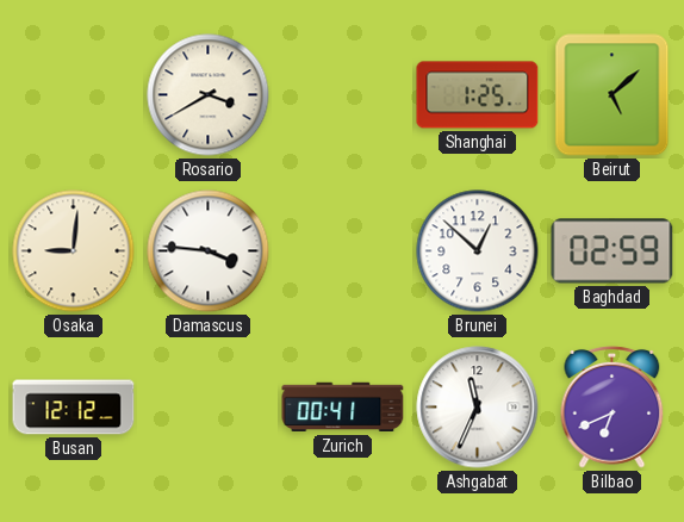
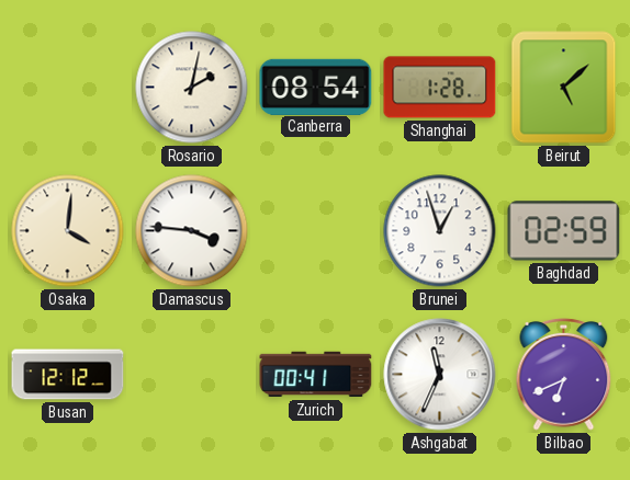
Rosario: 3:40 -> 2:02
Canberra: none -> 08:54
Shanghai: 1:25 -> 1:28
Osaka: 9:01 -> 4:01
Brunei: 12:52 -> 12:57
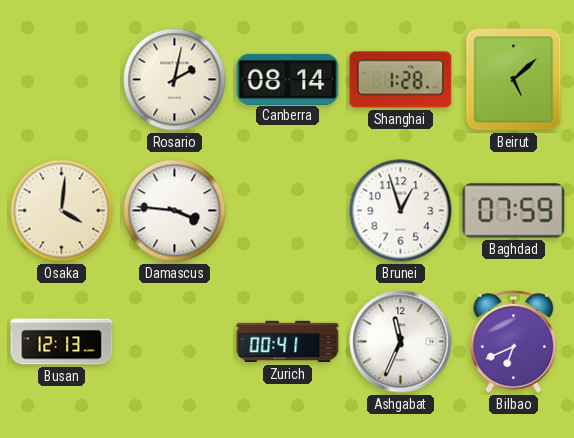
Canberra: 08:54 -> 08:14
Baghdad: 02:59 -> 07:59
Busan: 12:12 -> 12:13
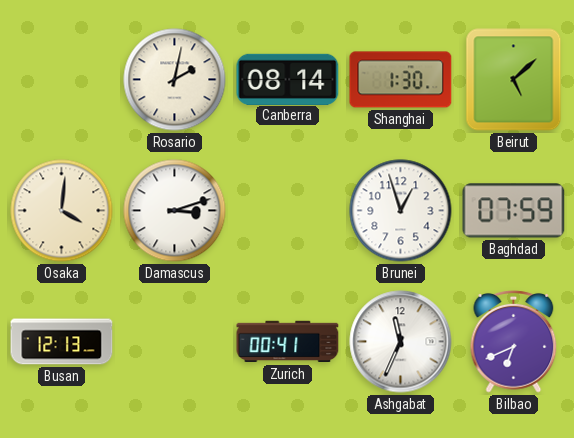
Shanghai: 1:28 -> 1:30
Damascus: 3:46 -> 3:12
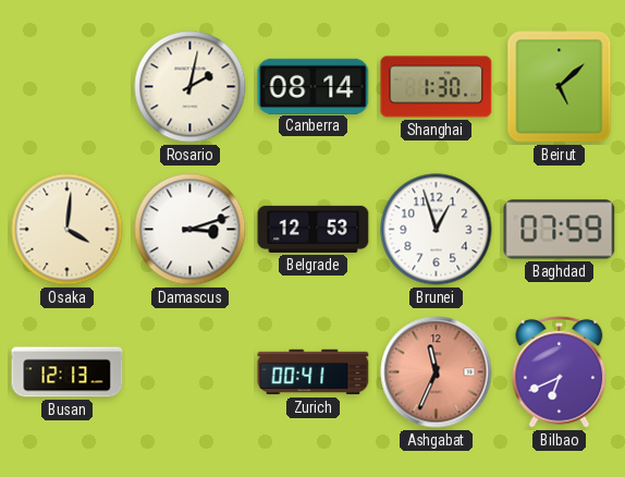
Belgrade: none -> 12:53
Ashgabat dial: white -> salmon
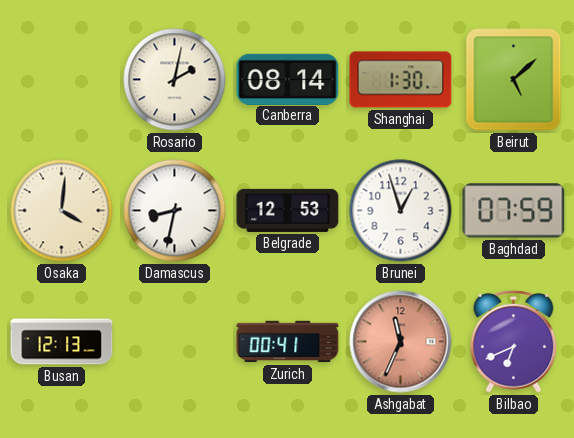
Damascus: 3:12 -> 8:32
